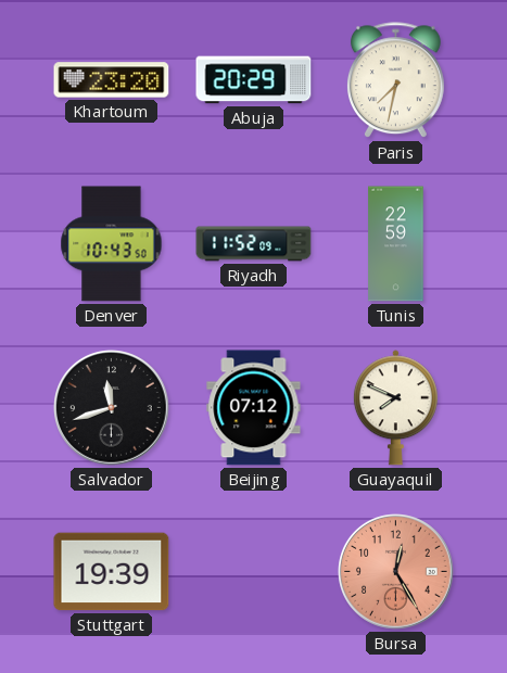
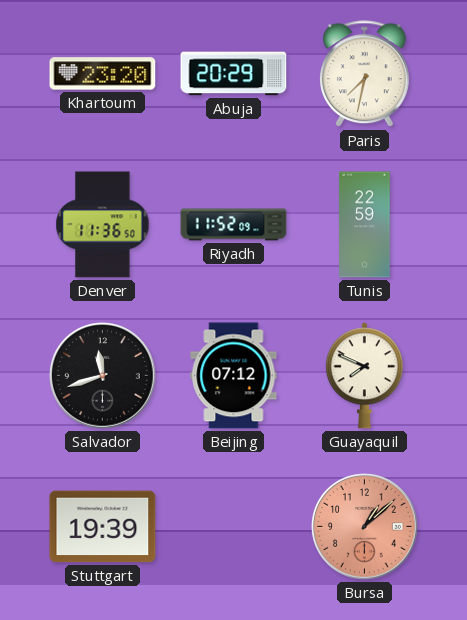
Denver: 10:43 -> 11:36
Bursa: 12:25 -> 1:08
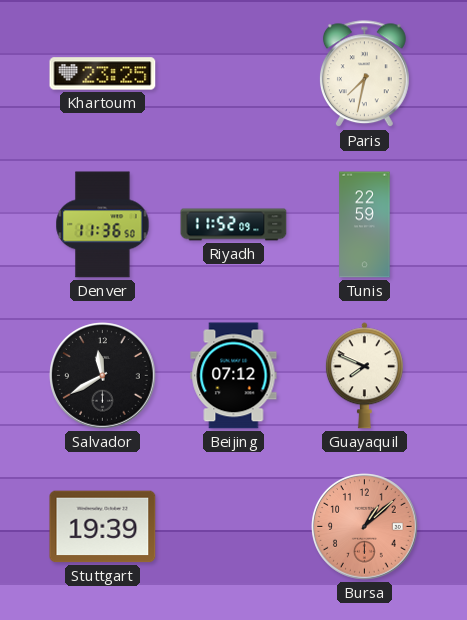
Khartoum: 23:20 -> 23:25
Abuja: 20:29 -> none
Salvador: 11:42 -> 11:40
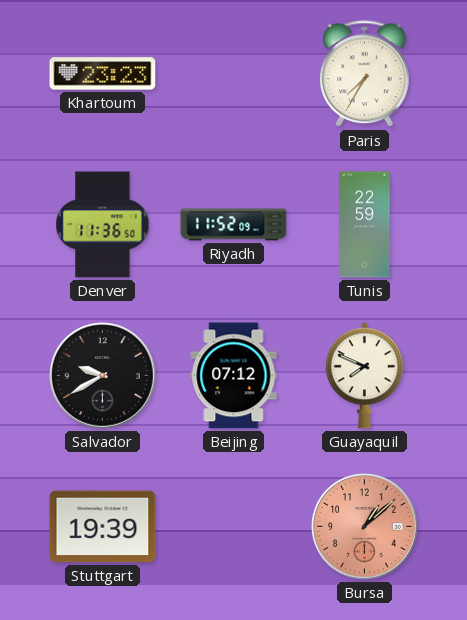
Khartoum: 23:25 -> 23:23
Paris: 7:32 -> 7:35
Salvador: 11:40 -> 9:40
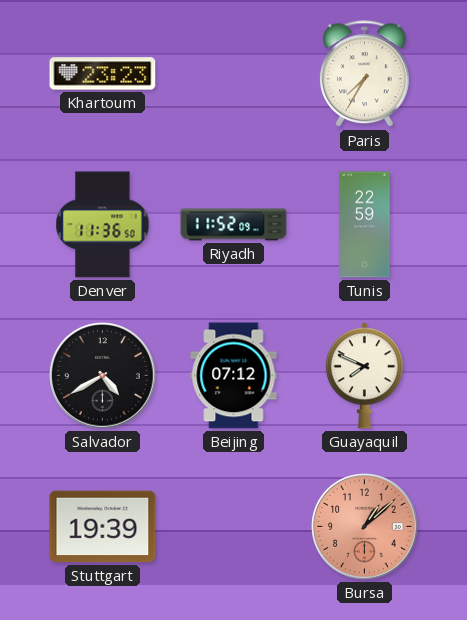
Salvador: 9:40 -> 4:40
